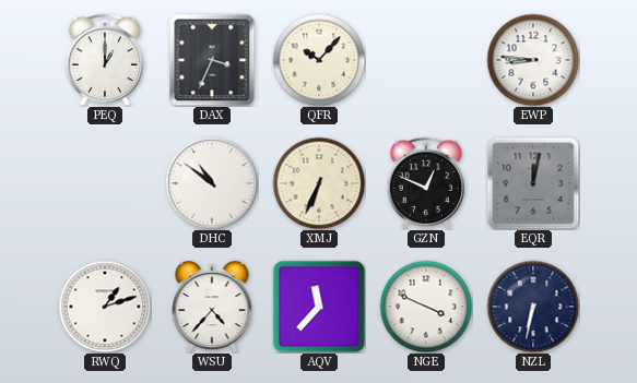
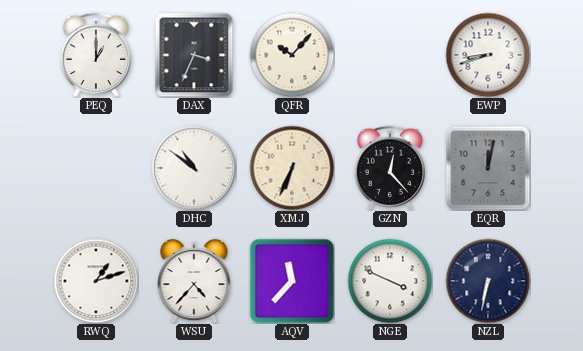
EWP: 8:46 -> 8:42
GZN: 12:49 -> 12:23
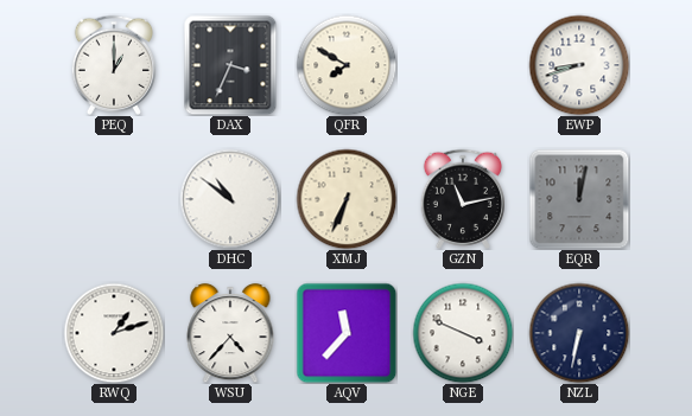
QFR: 10:07 -> 7:50
GZN: 12:23 -> 11:13
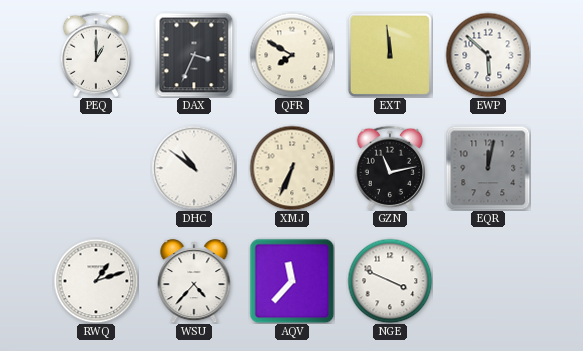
EXT: none -> 11:59
EWP: 8:42 -> 5:52
NZL: 6:32 -> none
